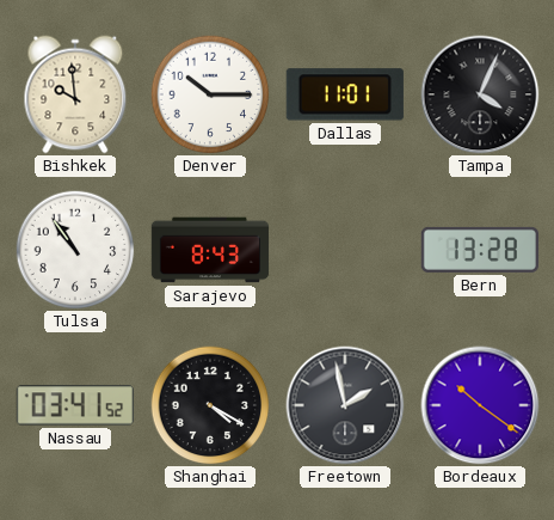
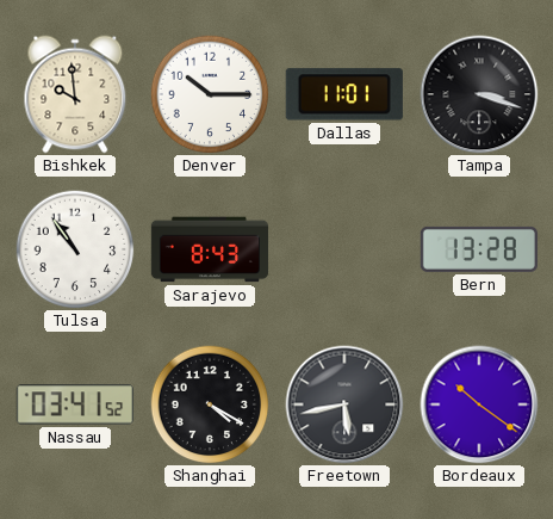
Tampa: 4:04 -> 3:18
Freetown: 1:58 -> 5:43
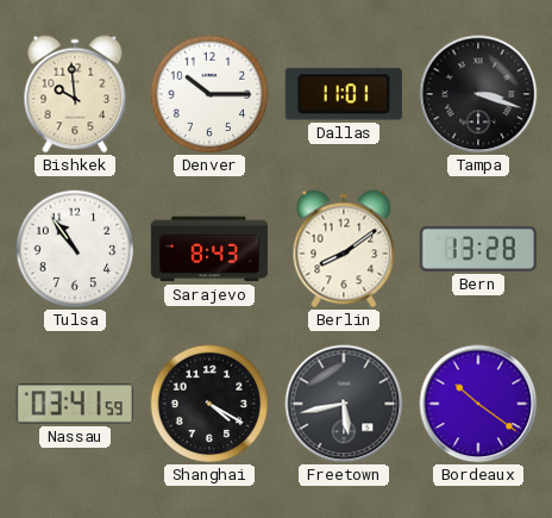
Berlin: none -> 8:09
Nassau: 03:41:52 -> 03:41:59
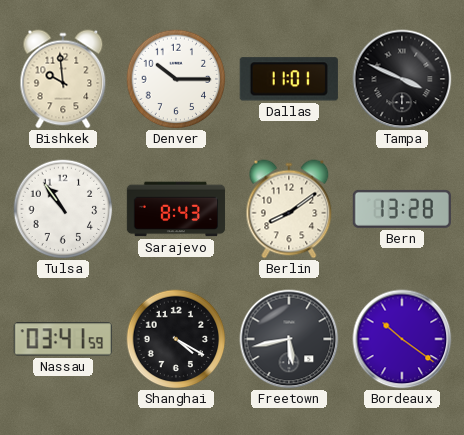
Tampa: 3:18 -> 3:49
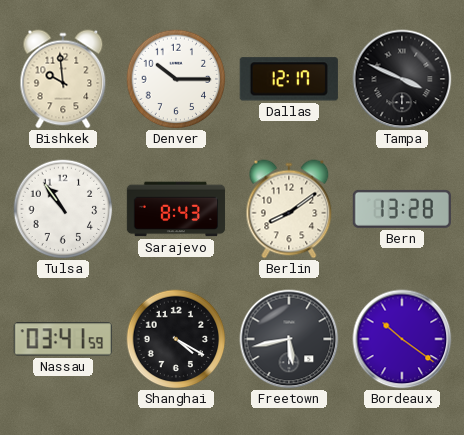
Dallas: 11:01 -> 12:17
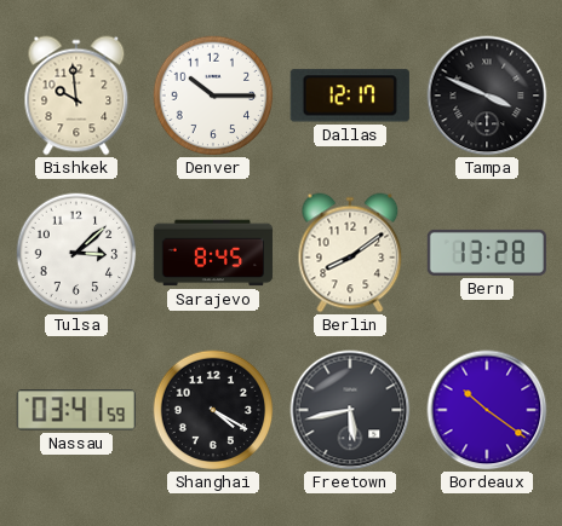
Tulsa: 10:54 -> 3:08
Sarajevo: 8:43 -> 8:45
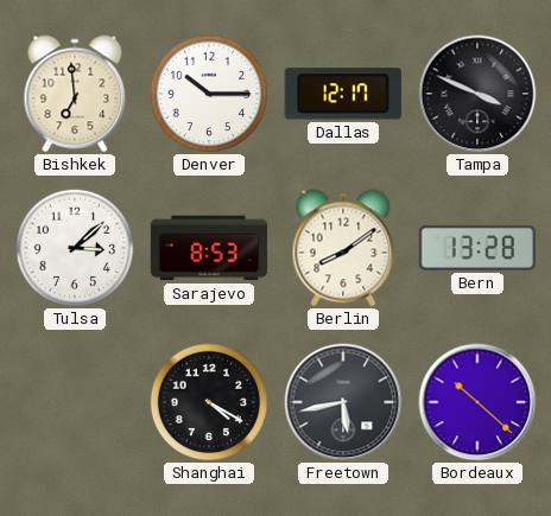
Bishkek: 9:59 -> 6:59
Sarajevo: 8:45 -> 8:53
Nassau: 03:41 -> none
Bordeaux: 10:21 -> 10:22
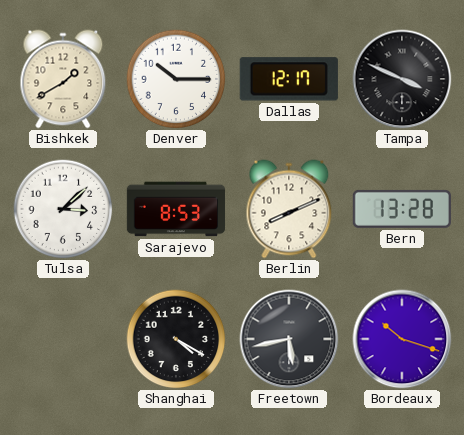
Bishkek: 6:59 -> 1:40
Berlin: 8:09 -> 8:11
Bordeaux: 10:22 -> 10:18
